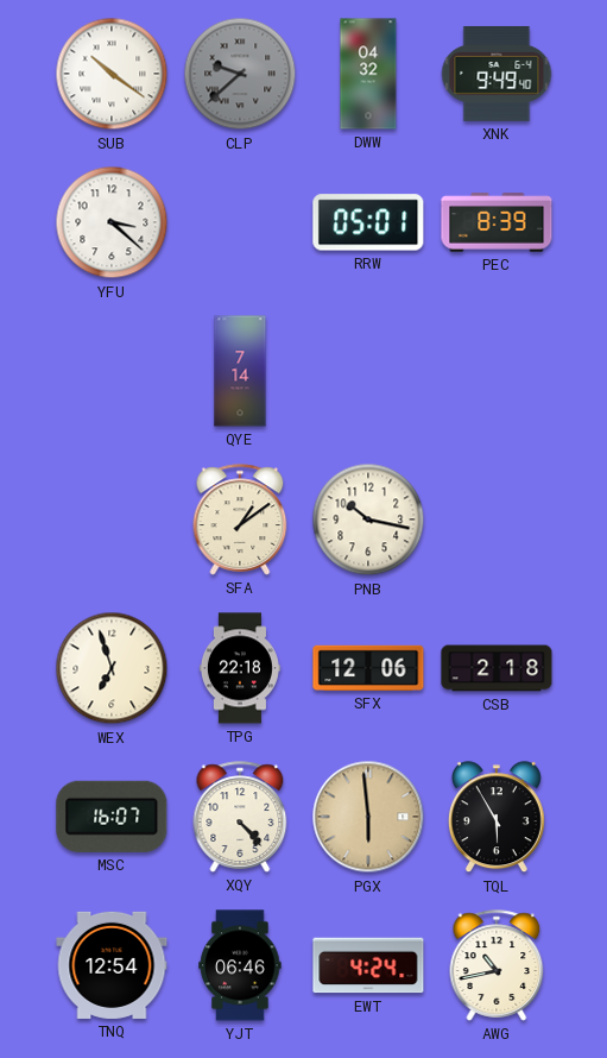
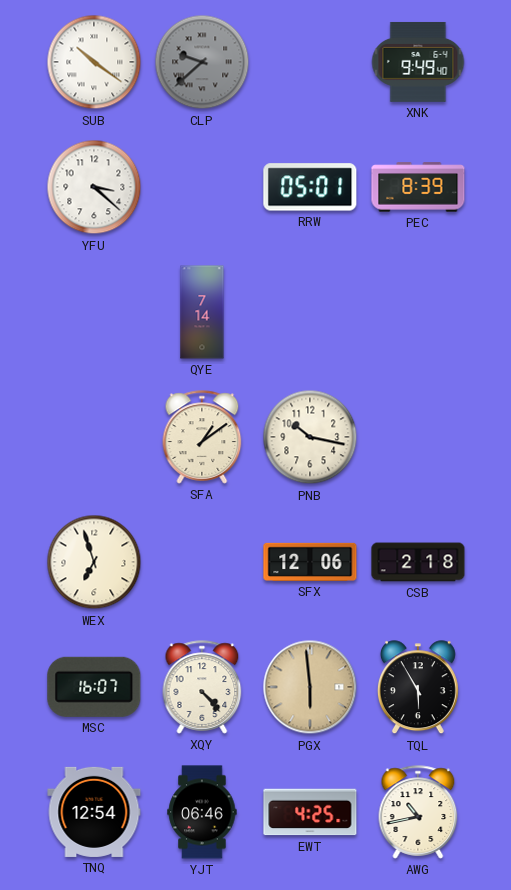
DWW: 04:32 -> none
TPG: 22:18 -> none
EWT: 4:24 -> 4:25
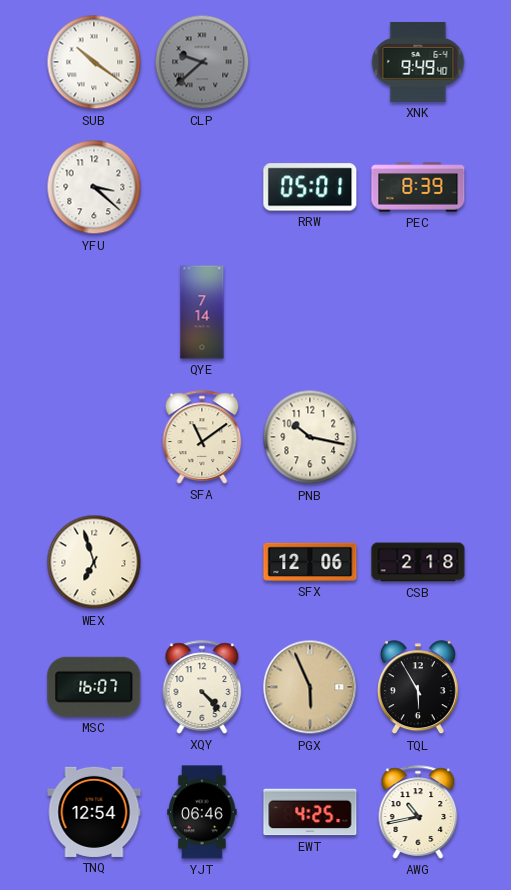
SFA: 1:09 -> 11:09
PGX: 5:59 -> 5:56
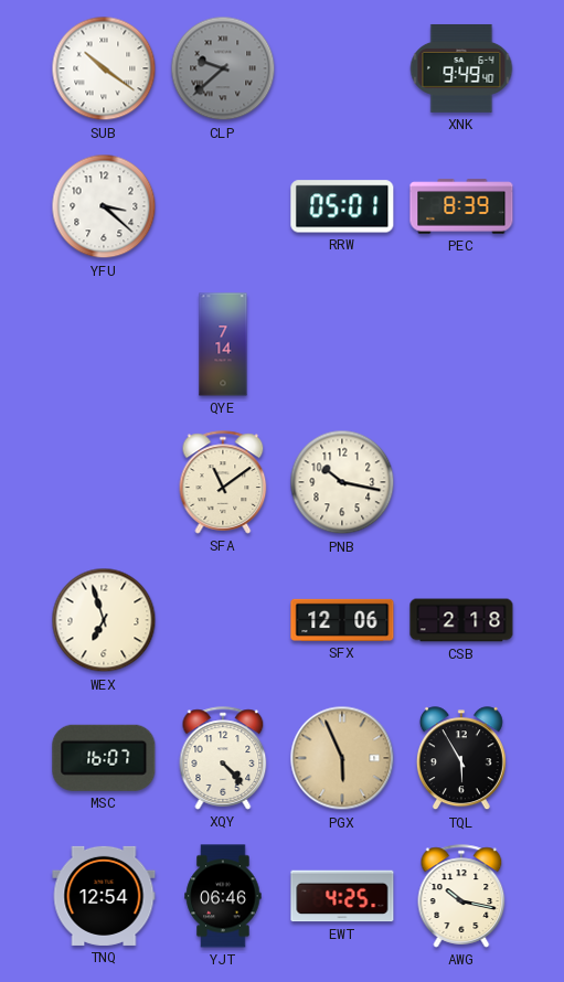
AWG: 10:43 -> 10:17
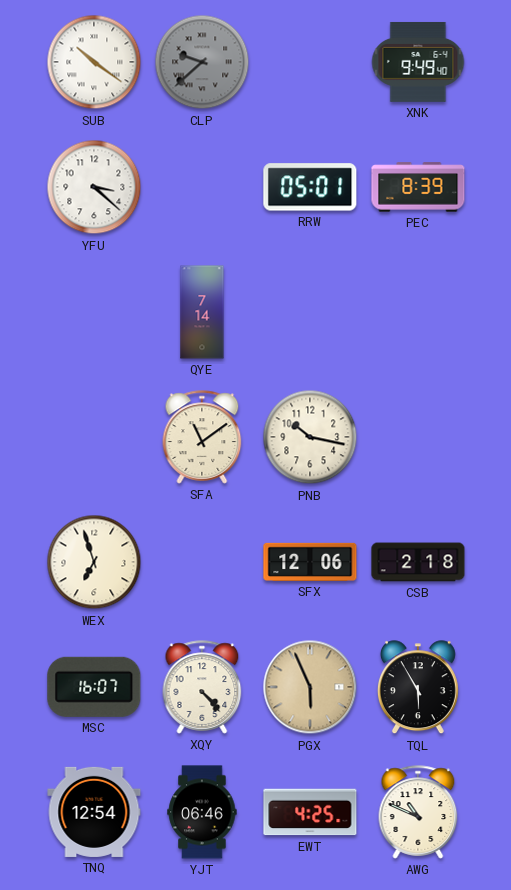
AWG: 10:17 -> 10:49
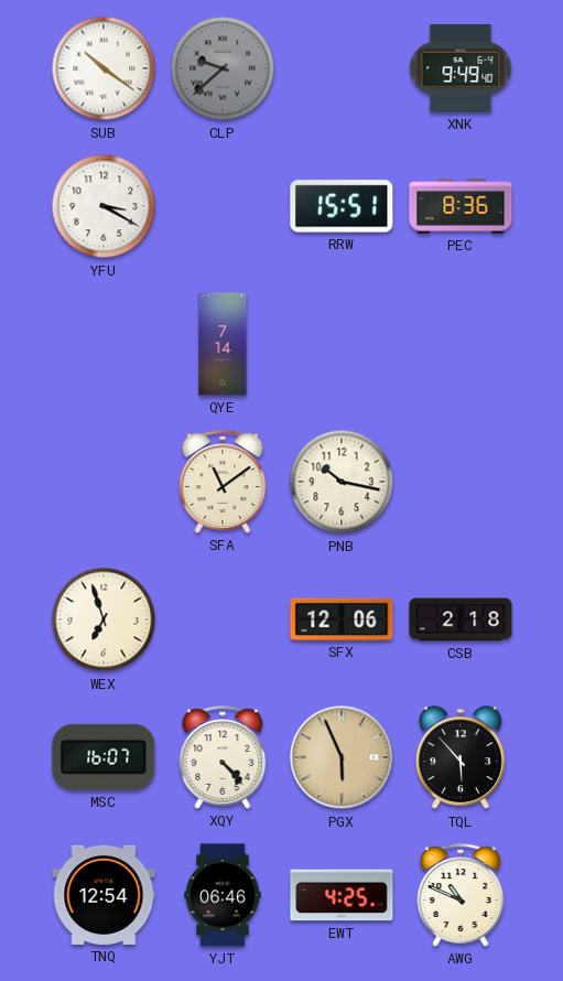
YFU: 3:22 -> 3:20
RRW: 05:01 -> 15:51
PEC: 8:39 -> 8:36
TQL: 5:55 -> 5:53
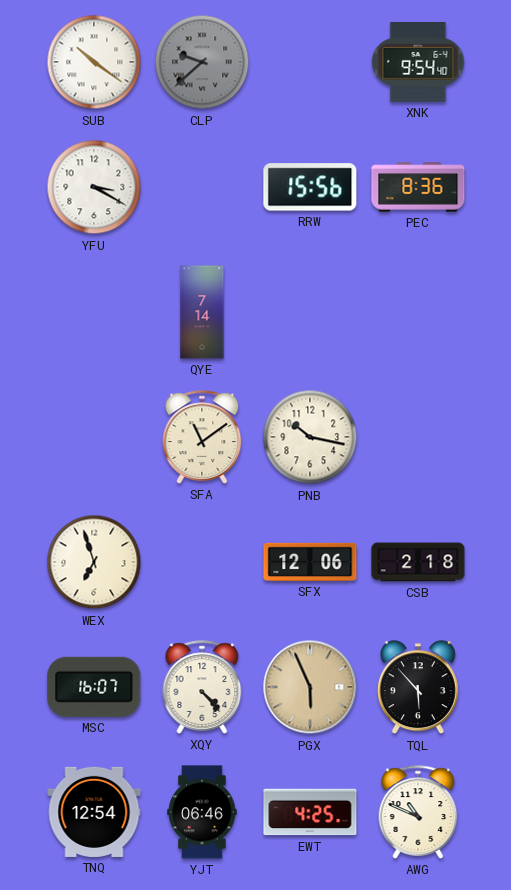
XNK: 9:49 -> 9:54
RRW: 15:51 -> 15:56
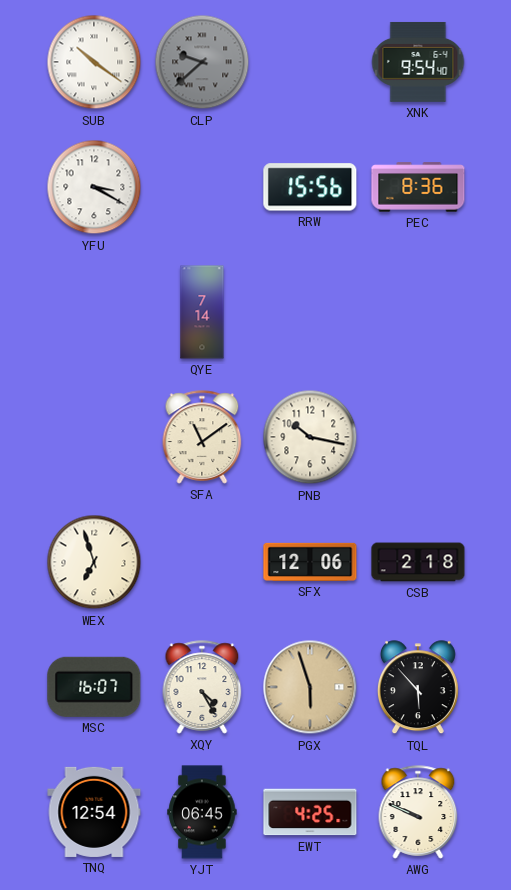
XQY: 4:23 -> 4:25
PGX: 5:56 -> 5:57
YJT: 06:46 -> 06:45
AWG: 10:49 -> 9:49
